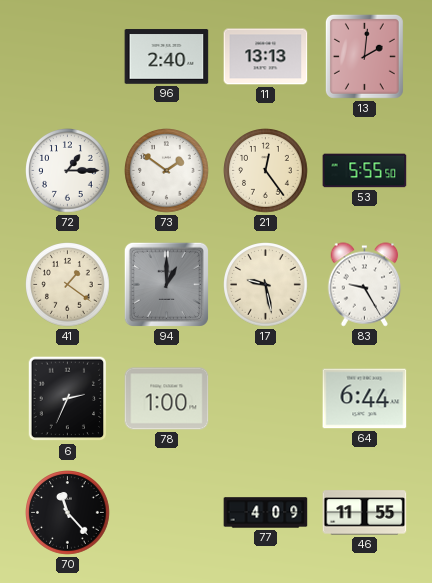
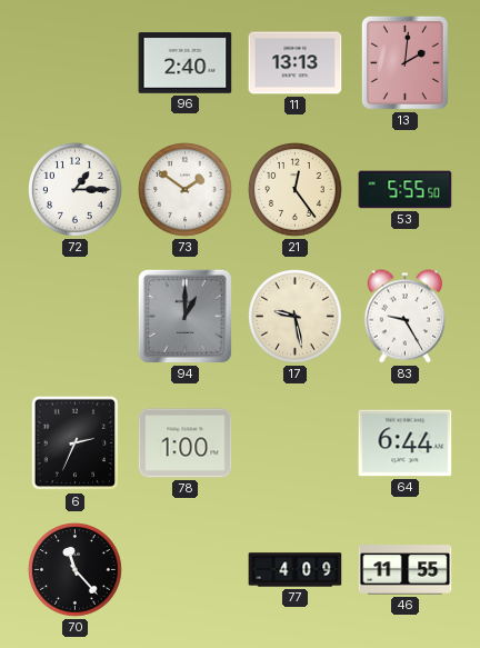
41: 1:21 -> none
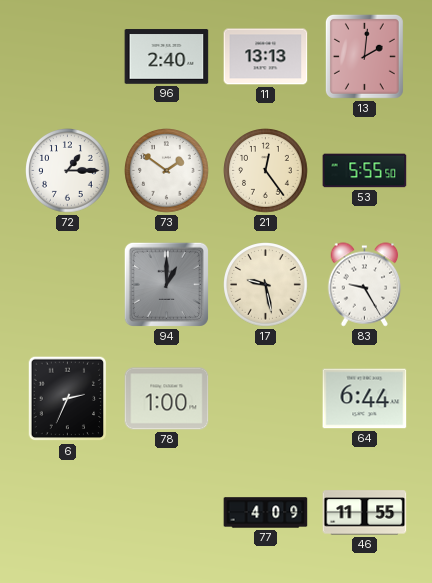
70: 11:23 -> none
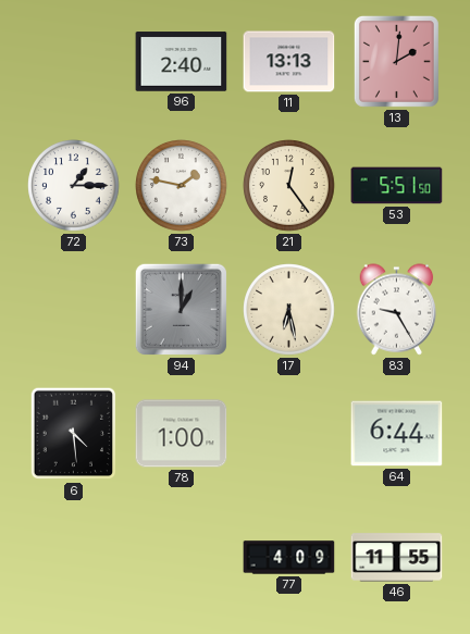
73: 1:51 -> 1:47
53: 5:55 -> 5:51
17: 9:28 -> 6:28
6: 2:34 -> 4:29
